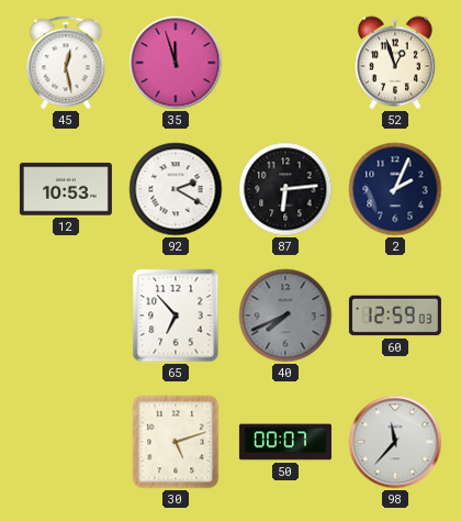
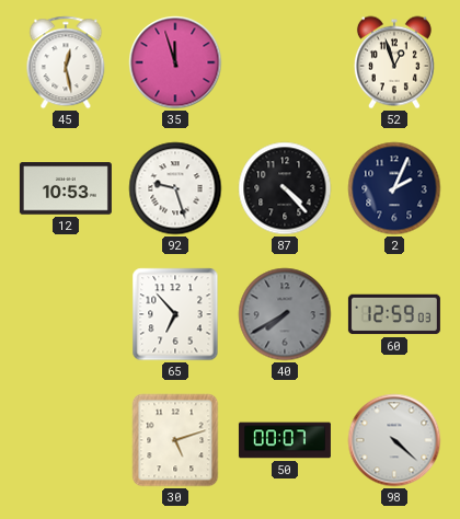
92: 2:20 -> 9:27
87: 6:14 -> 4:23
40: 7:41 -> 7:40
98: 11:37 -> 4:22
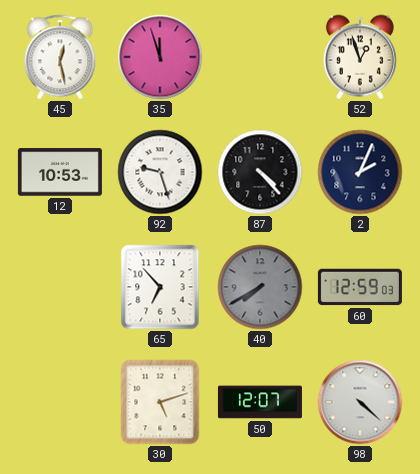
50: 00:07 -> 12:07
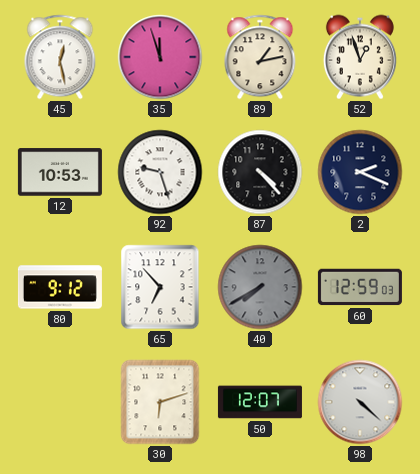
89: none -> 1:13
2: 2:04 -> 2:19
80: none -> 9:12
30: 5:12 -> 6:12
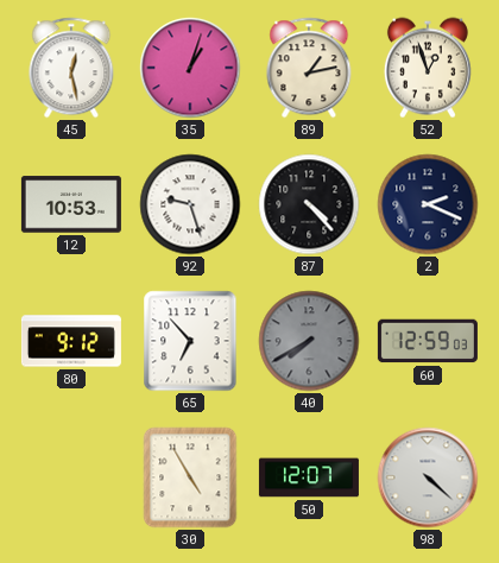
35: 11:57 -> 1:03
30: 6:12 -> 4:55
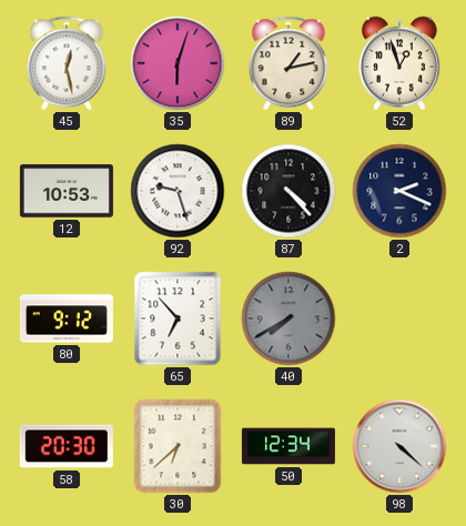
35: 1:03 -> 6:03
60: 12:59 -> none
58: none -> 20:30
30: 4:55 -> 6:38
50: 12:07 -> 12:34
